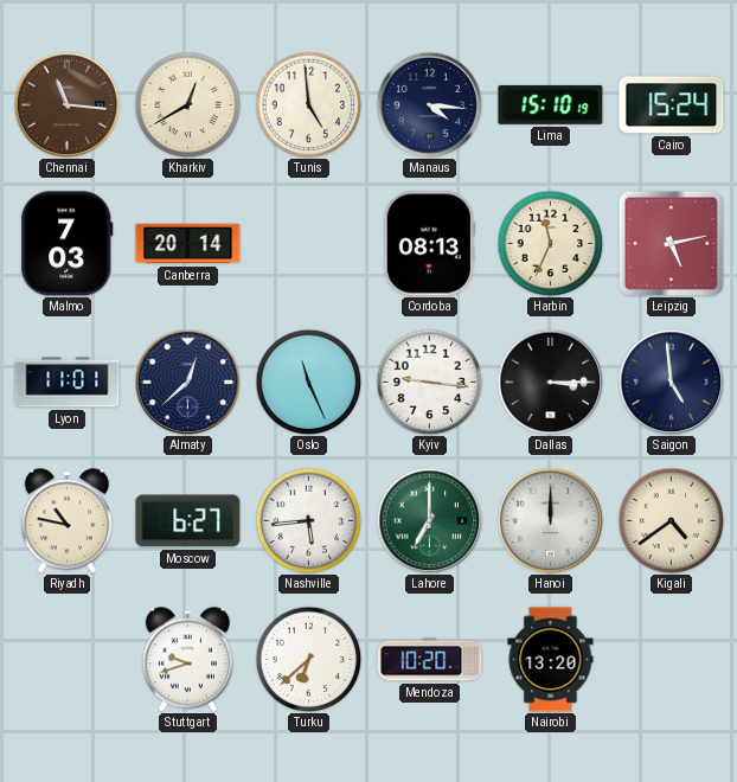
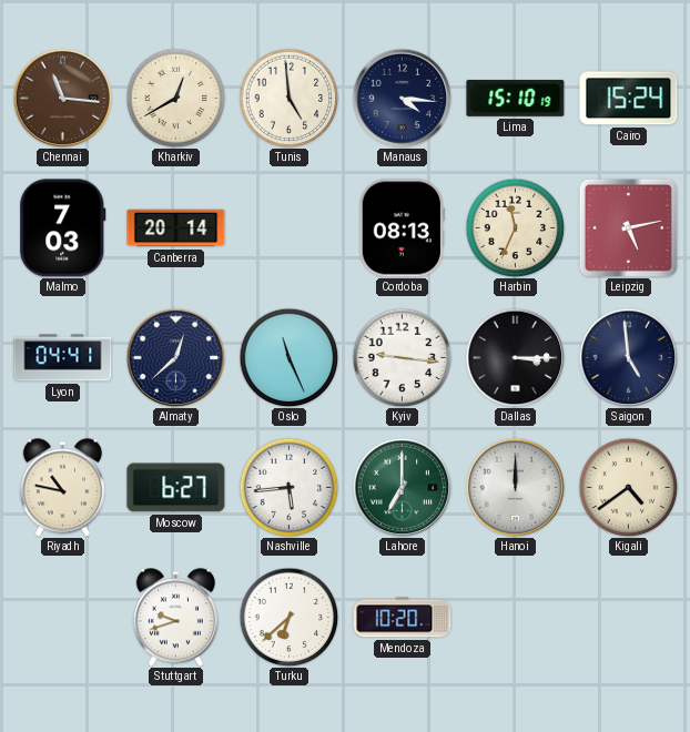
Lyon: 11:01 -> 04:41
Nairobi: 13:20 -> none
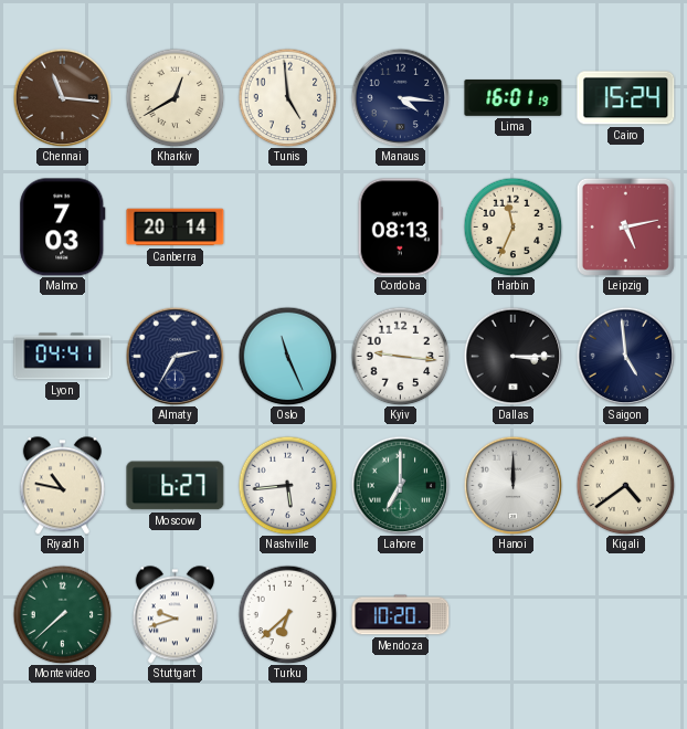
Lima: 15:10 -> 16:01
Almaty: 12:38 -> 2:35
Montevideo: none -> 7:38
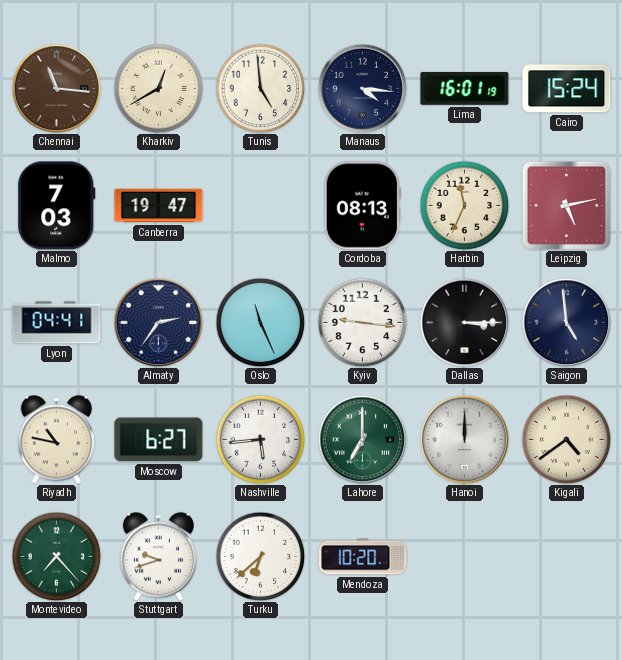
Canberra: 20:14 -> 19:47
Almaty: 2:35 -> 2:36
Montevideo: 7:38 -> 7:23
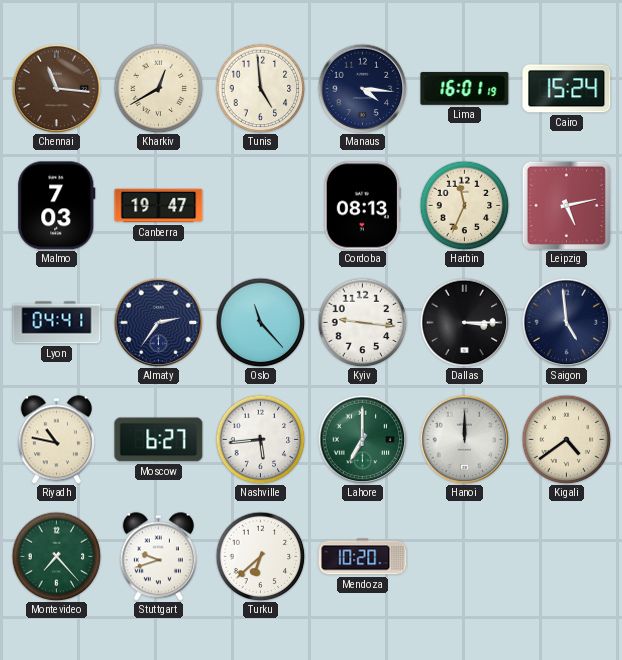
Oslo: 11:26 -> 11:23
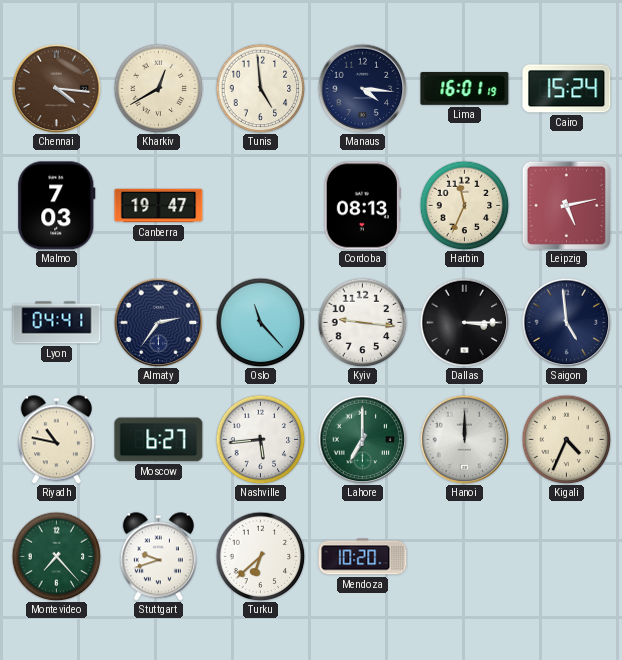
Chennai: 11:16 -> 4:16
Kigali: 4:39 -> 4:34
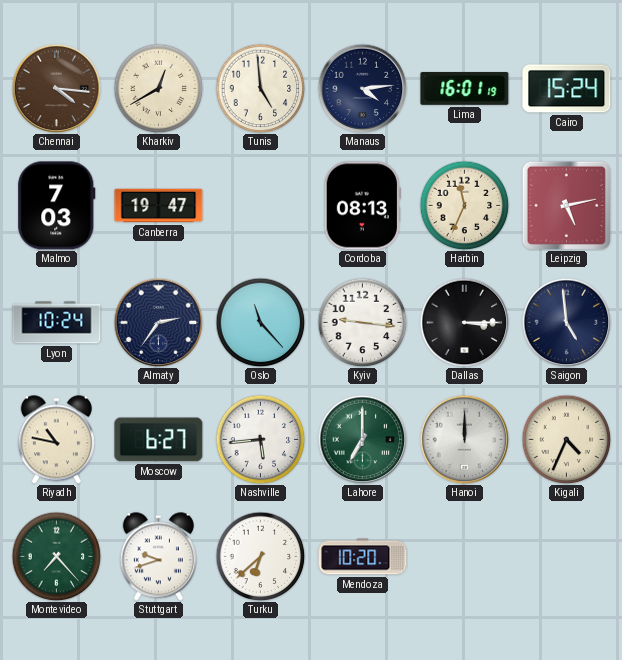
Manaus: 4:16 -> 4:14
Lyon: 04:41 -> 10:24
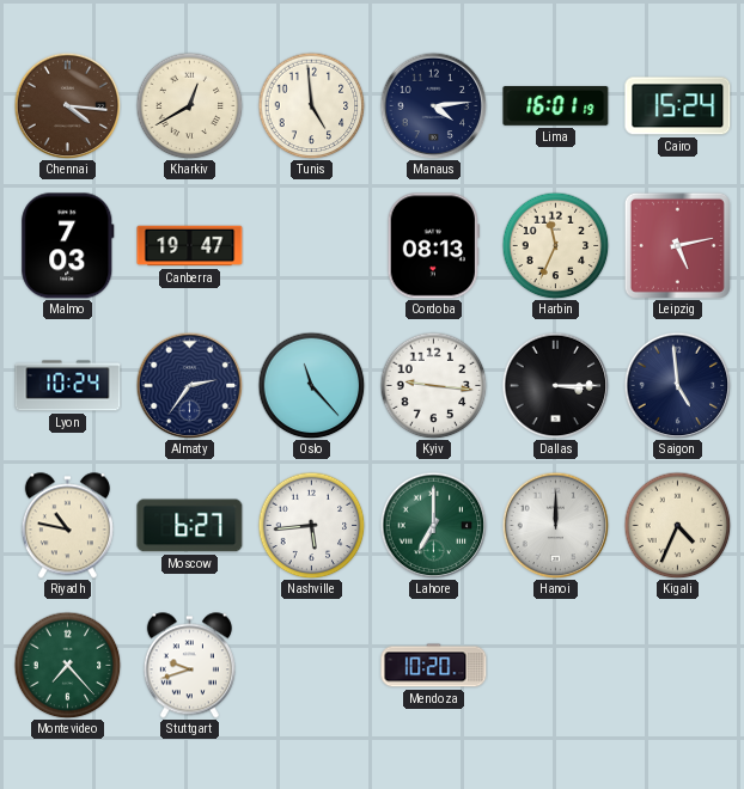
Turku: 6:38 -> none
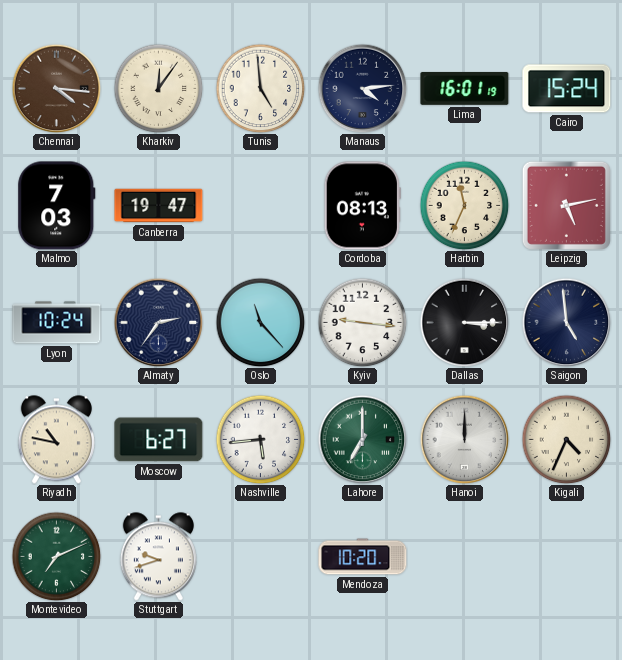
Kharkiv: 12:40 -> 12:06
Montevideo: 7:23 -> 7:11
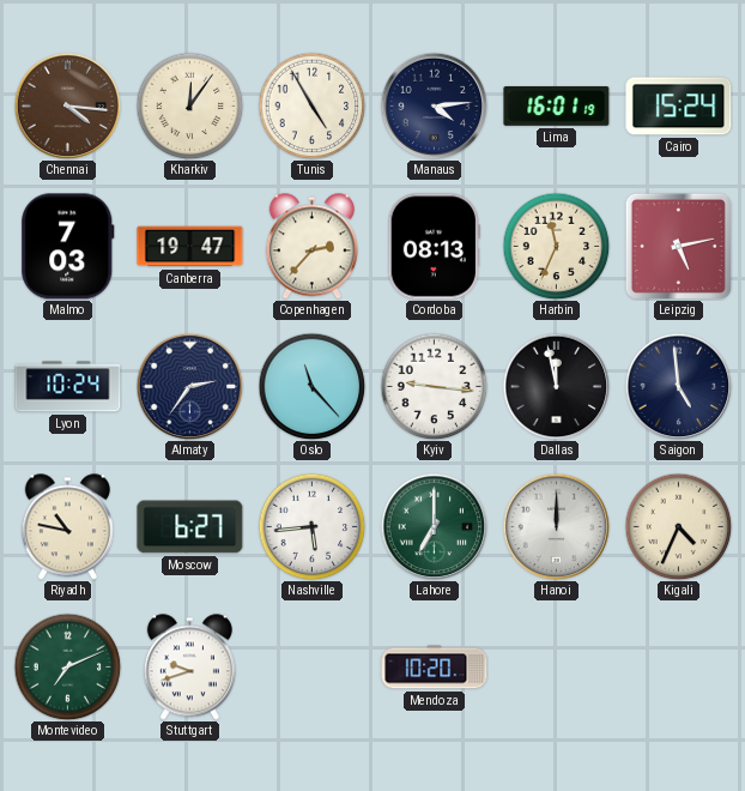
Tunis: 4:59 -> 4:55
Copenhagen: none -> 2:37
Dallas: 3:15 -> 11:58
